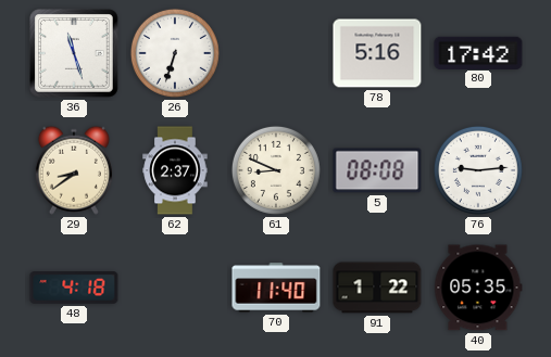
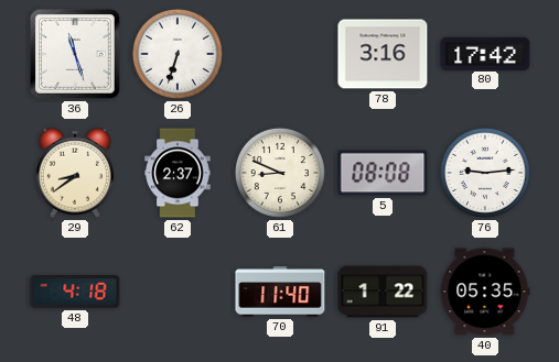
78: 5:16 -> 3:16
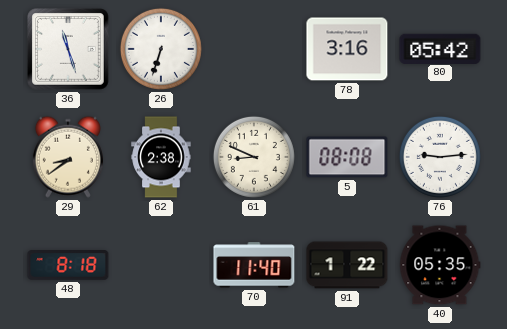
80: 17:42 -> 05:42
62: 2:37 -> 2:38
48: 4:18 -> 8:18
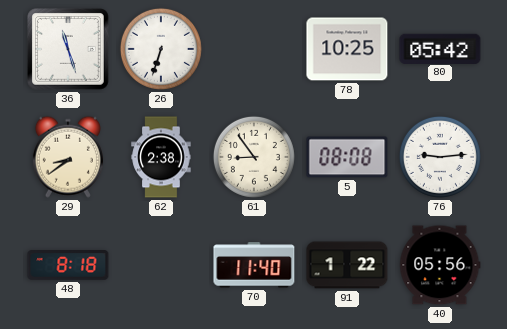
78: 3:16 -> 10:25
61: 8:49 -> 8:54
40: 05:35 -> 05:56
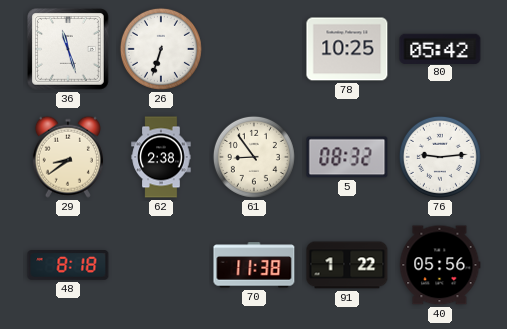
5: 08:08 -> 08:32
70: 11:40 -> 11:38
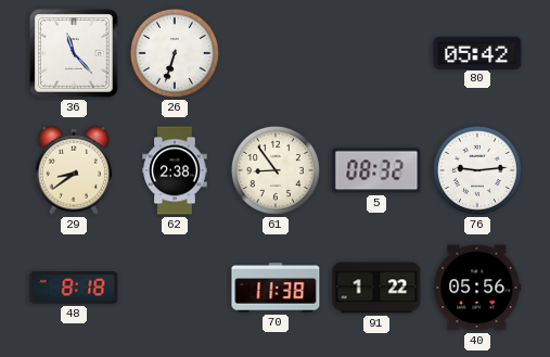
36: 11:27 -> 11:23
78: 10:25 -> none
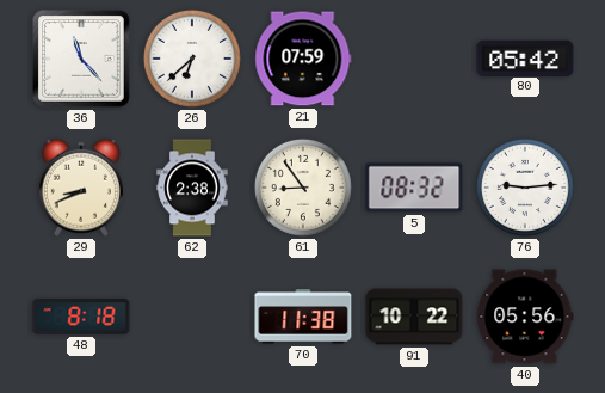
26: 6:33 -> 6:38
21: none -> 07:59
29: 8:39 -> 8:41
91: 1:22 -> 10:22
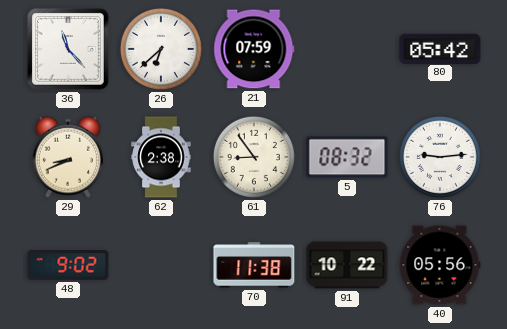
48: 8:18 -> 9:02
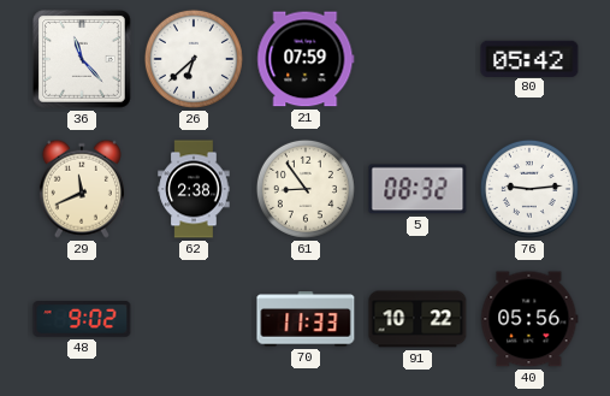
29: 8:41 -> 11:41
70: 11:38 -> 11:33
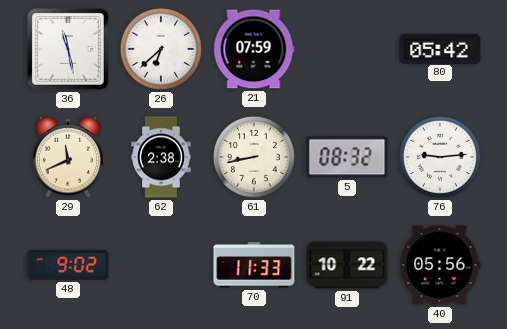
36: 11:23 -> 11:28
61: 8:54 -> 8:43
